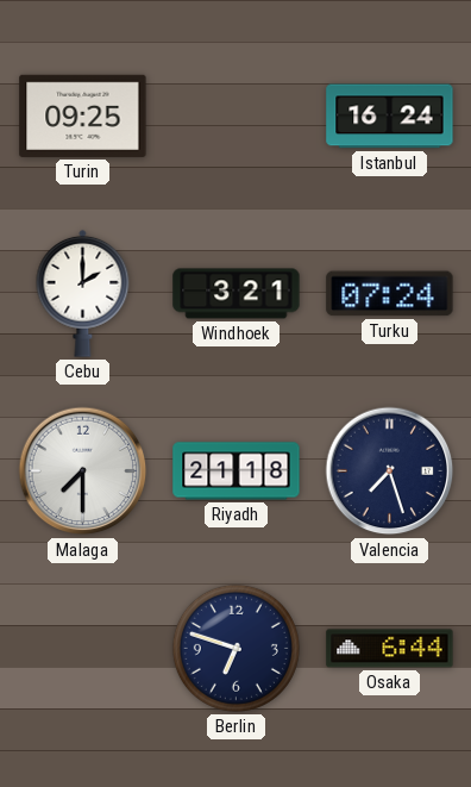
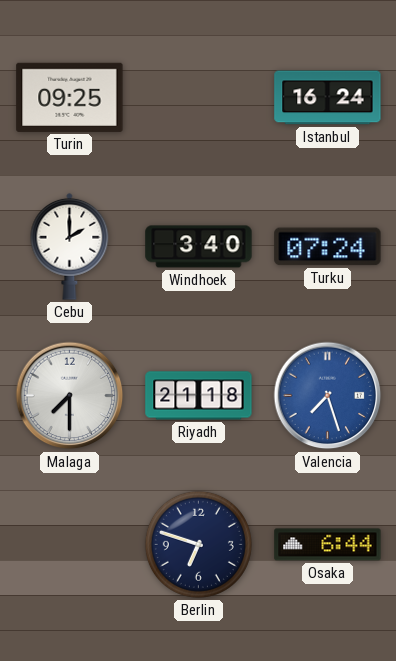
Windhoek: 3:21 -> 3:40
Valencia dial: navy -> blue
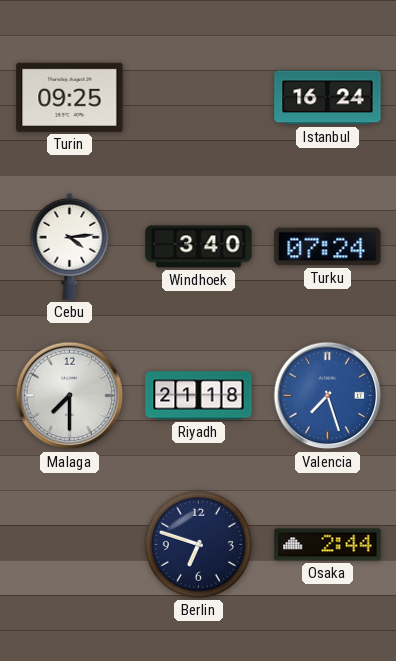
Cebu: 2:00 -> 4:14
Osaka: 6:44 -> 2:44
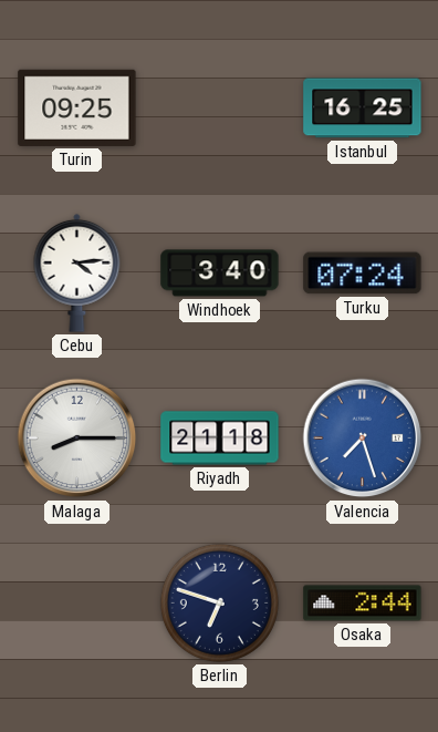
Istanbul: 16:24 -> 16:25
Malaga: 7:30 -> 8:15
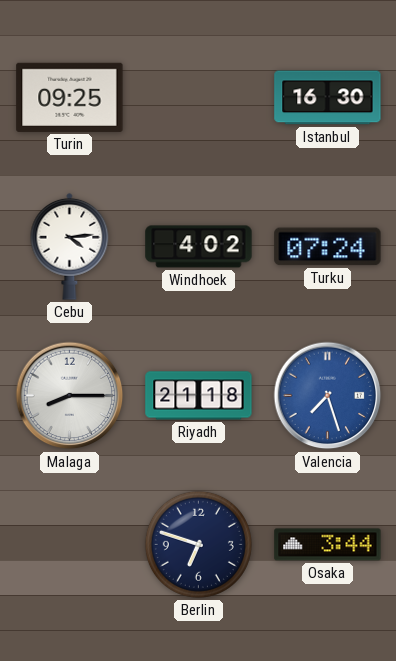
Istanbul: 16:25 -> 16:30
Windhoek: 3:40 -> 4:02
Osaka: 2:44 -> 3:44
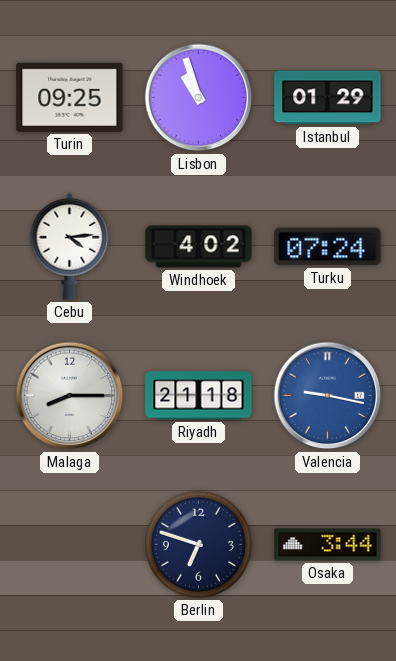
Lisbon: none -> 10:57
Istanbul: 16:30 -> 01:29
Valencia: 7:27 -> 9:17
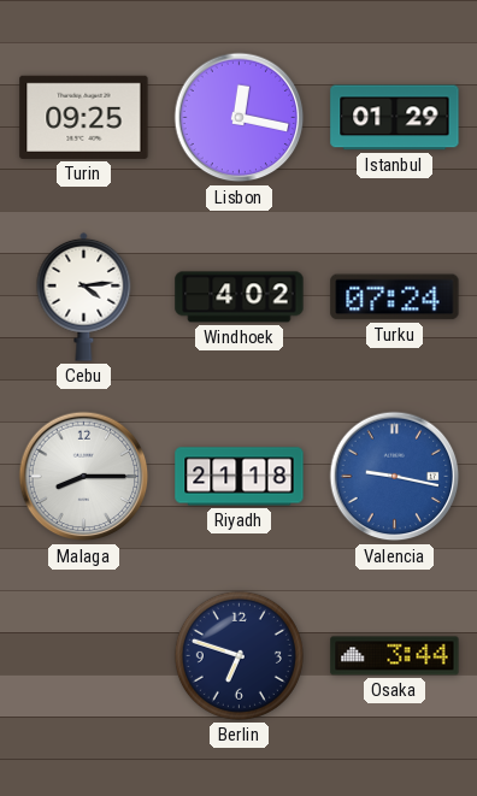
Lisbon: 10:57 -> 12:17
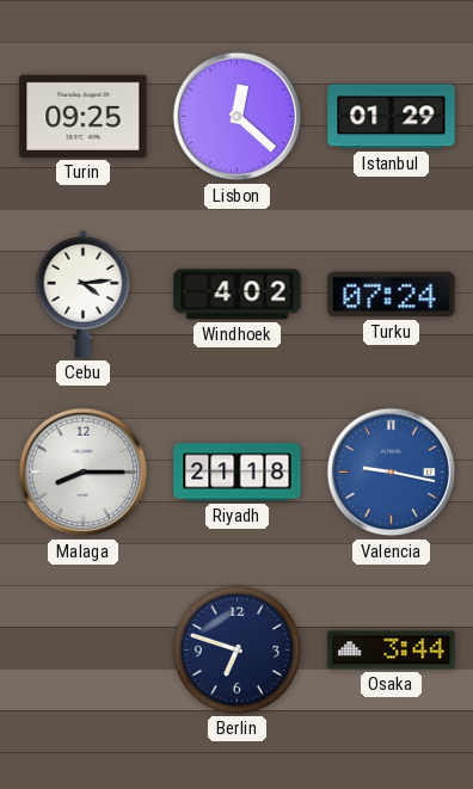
Lisbon: 12:17 -> 12:22
